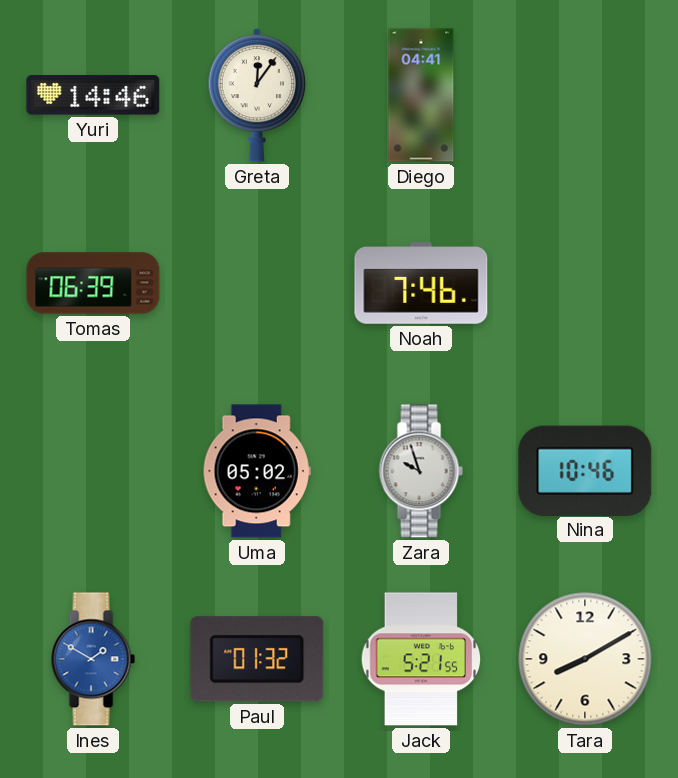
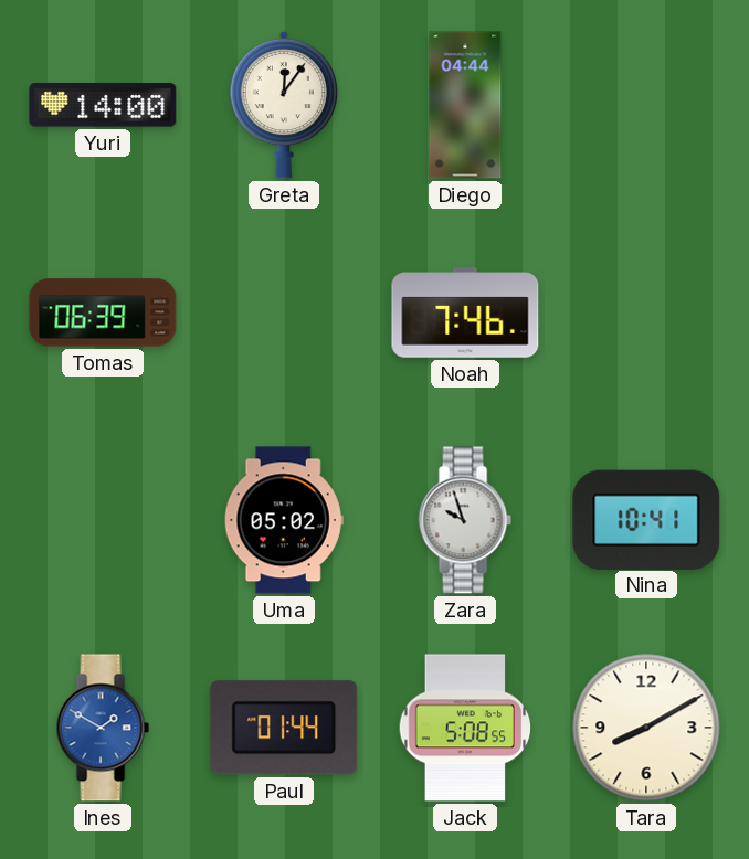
Yuri: 14:46 -> 14:00
Diego: 04:41 -> 04:44
Nina: 10:46 -> 10:41
Paul: 01:32 -> 01:44
Jack: 5:21 -> 5:08
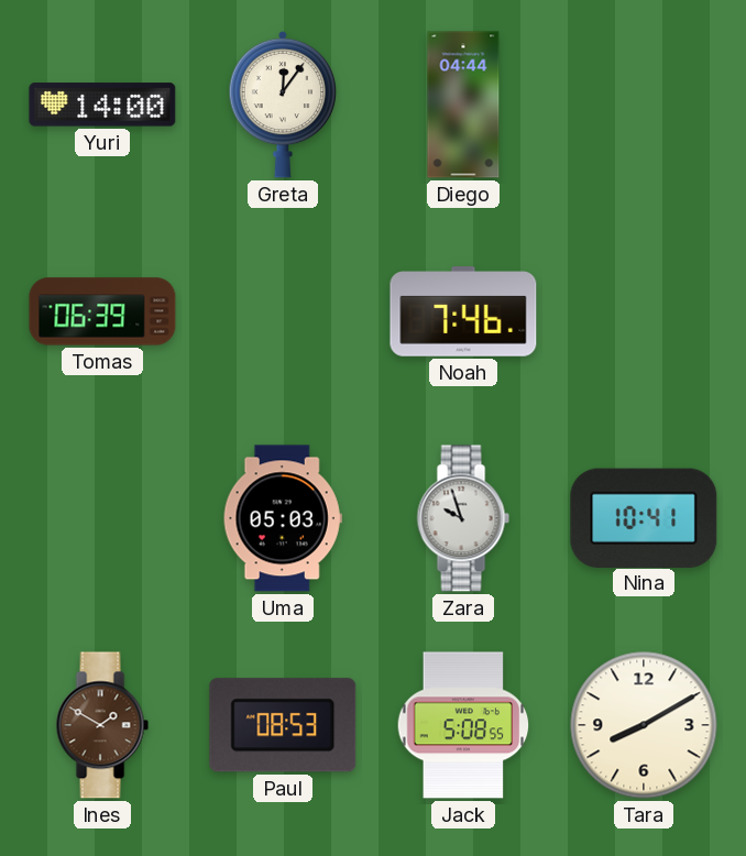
Uma: 05:02 -> 05:03
Ines dial: blue -> brown
Paul: 01:44 -> 08:53
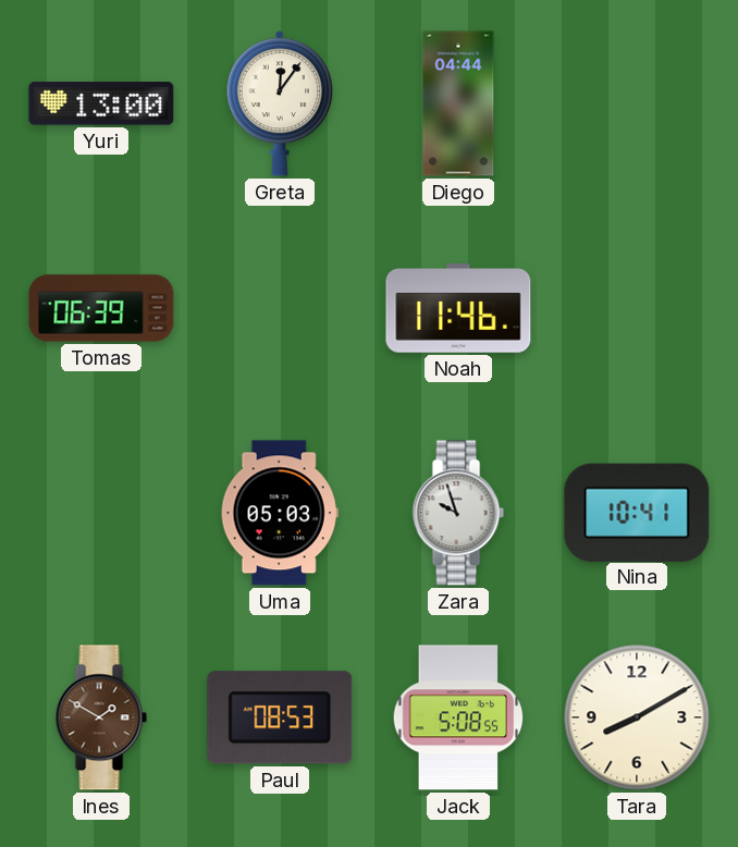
Yuri: 14:00 -> 13:00
Noah: 7:46 -> 11:46
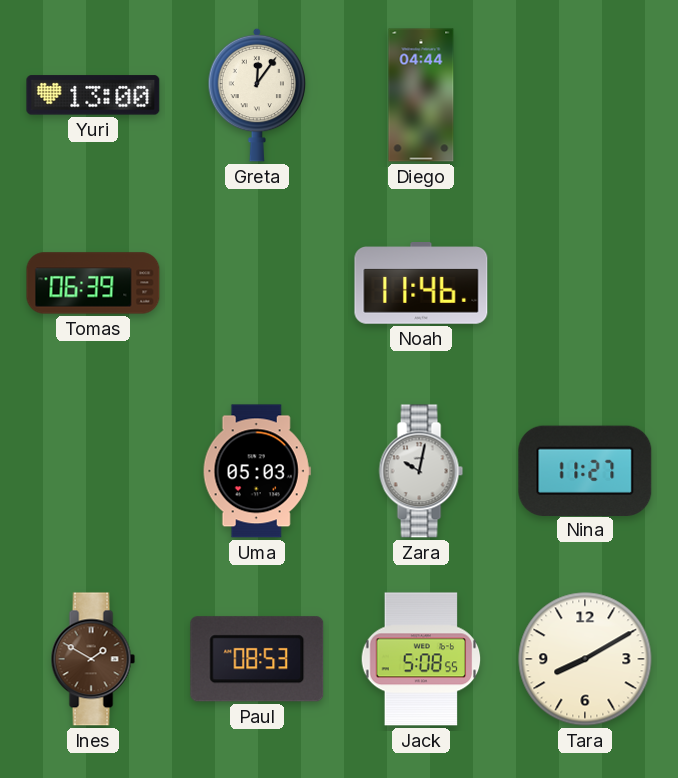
Zara: 9:57 -> 10:02
Nina: 10:41 -> 11:27
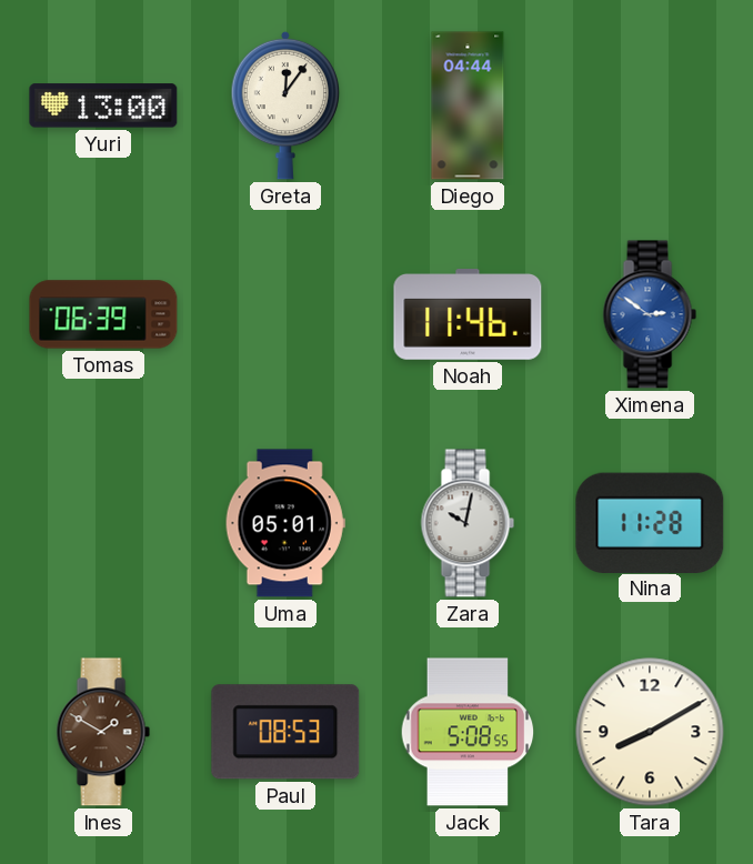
Ximena: none -> 2:51
Uma: 05:03 -> 05:01
Nina: 11:27 -> 11:28
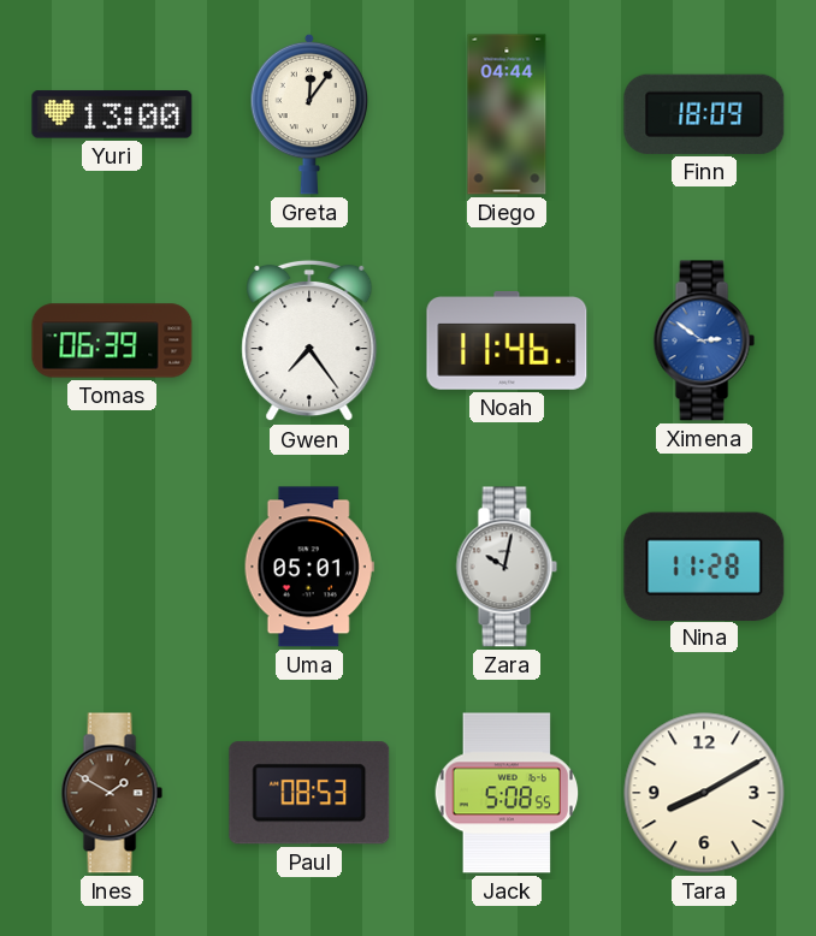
Finn: none -> 18:09
Gwen: none -> 7:24
